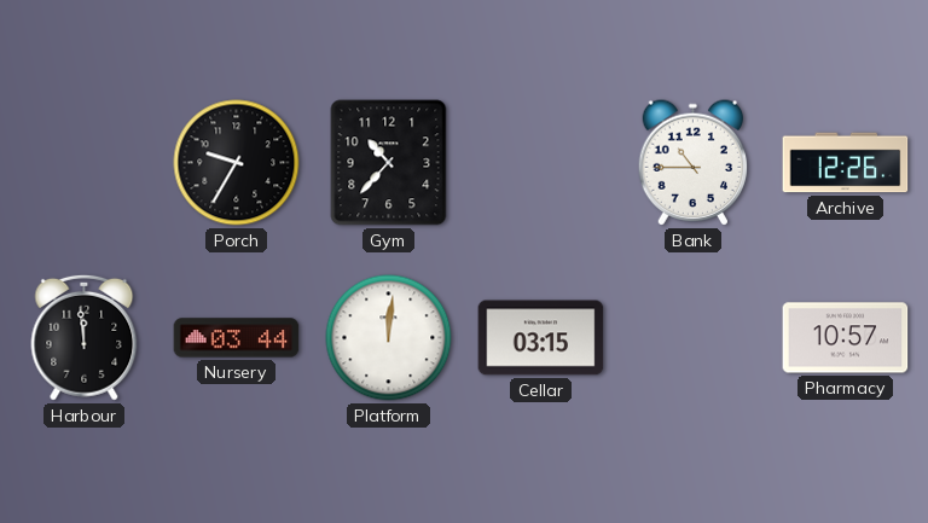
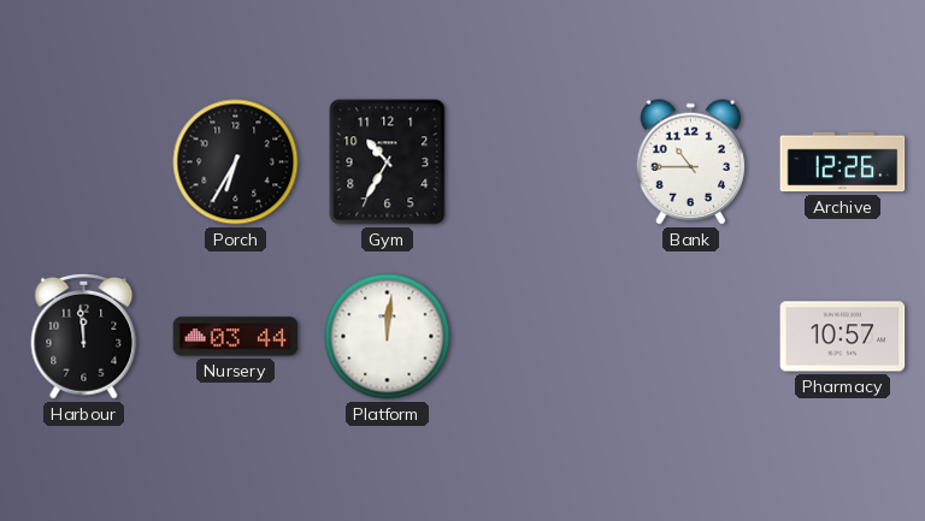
Porch: 9:35 -> 6:35
Gym: 10:37 -> 10:35
Cellar: 03:15 -> none
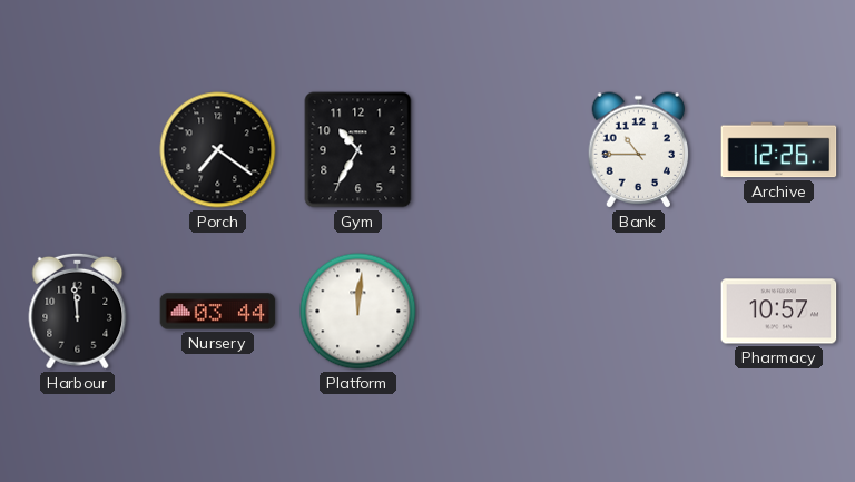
Porch: 6:35 -> 7:21
